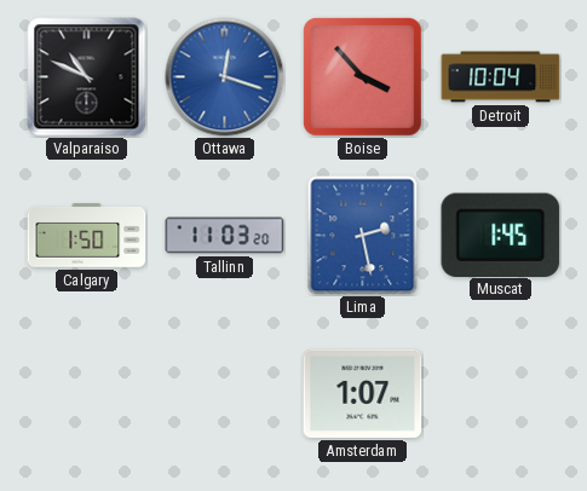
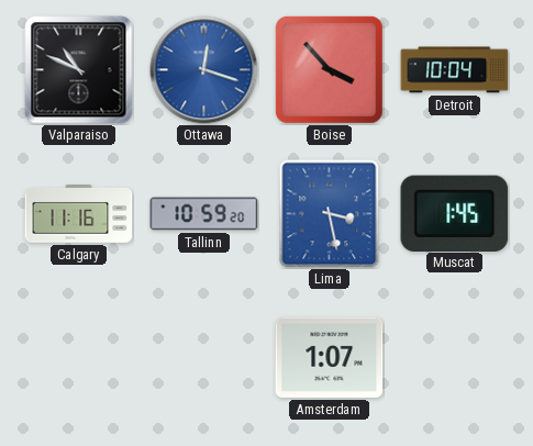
Calgary: 1:50 -> 11:16
Tallinn: 11:03 -> 10:59
Lima: 2:28 -> 3:28
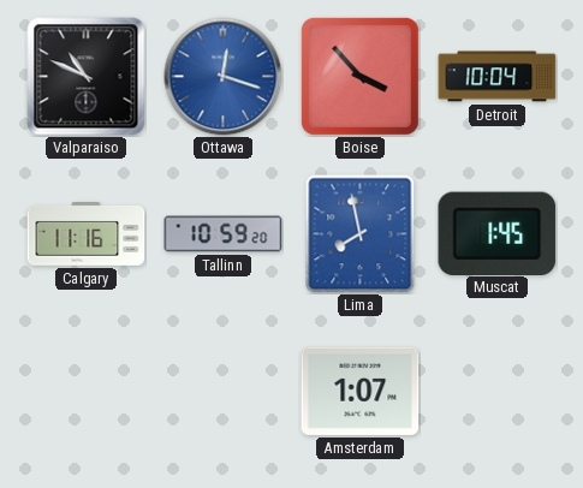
Lima: 3:28 -> 7:58
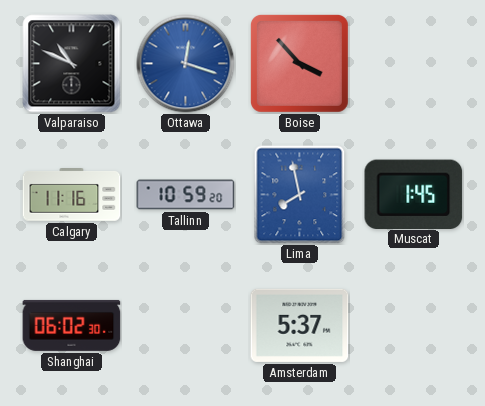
Detroit: 10:04 -> none
Shanghai: none -> 06:02
Amsterdam: 1:07 -> 5:37
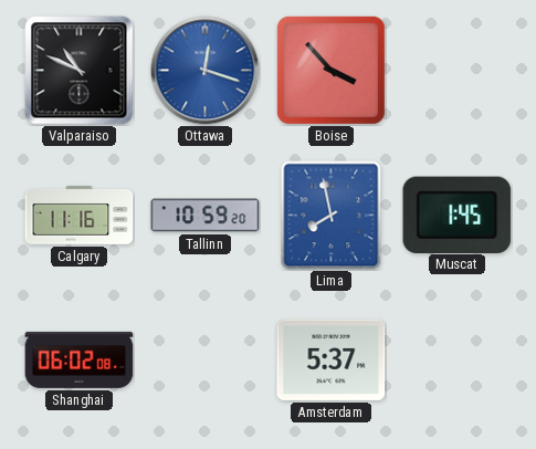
Shanghai: 06:02:30 -> 06:02:08
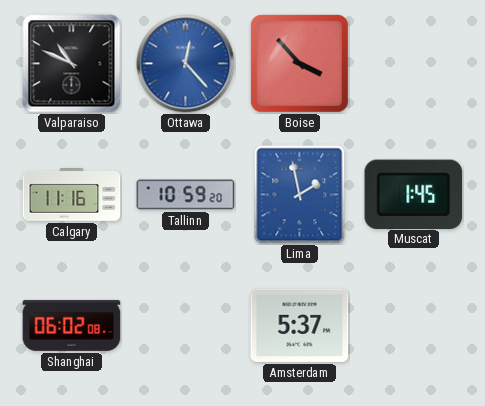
Ottawa: 12:18 -> 12:23
Lima: 7:58 -> 1:58
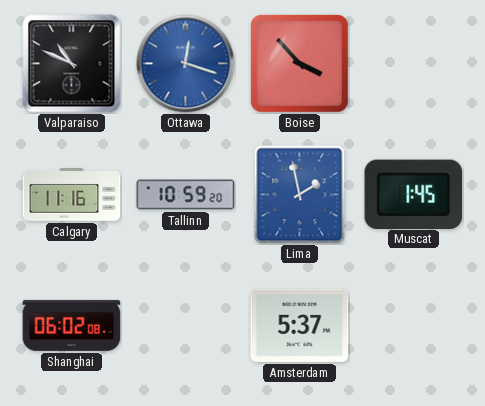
Ottawa: 12:23 -> 12:18
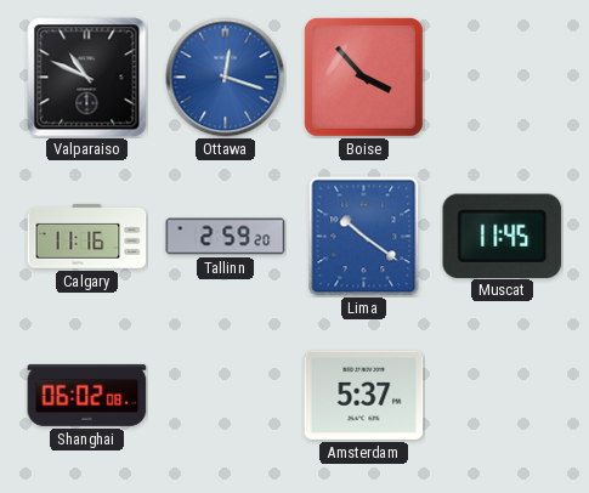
Tallinn: 10:59 -> 2:59
Lima: 1:58 -> 10:21
Muscat: 1:45 -> 11:45
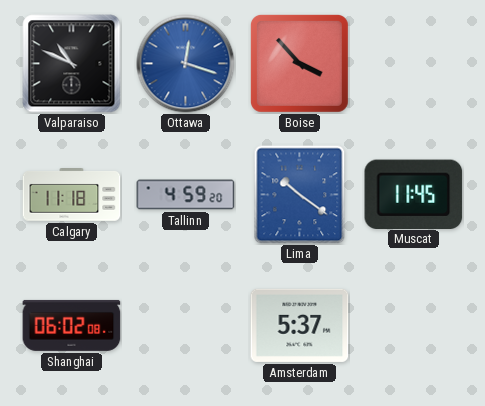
Calgary: 11:16 -> 11:18
Tallinn: 2:59 -> 4:59
